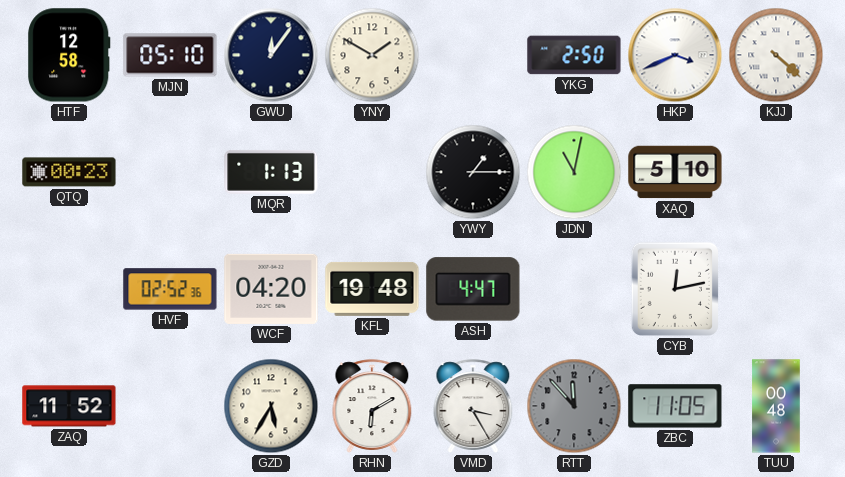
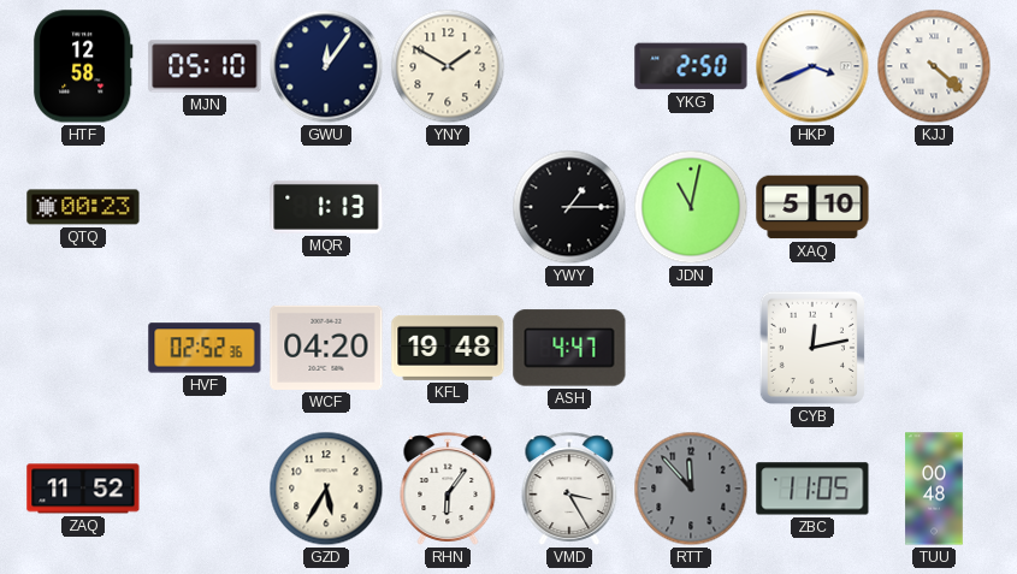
RHN: 6:10 -> 6:06
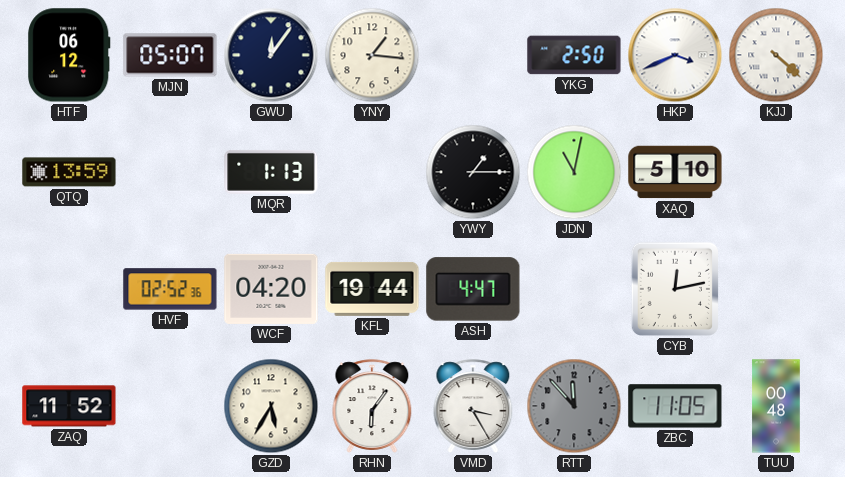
HTF: 12:58 -> 06:12
MJN: 05:10 -> 05:07
YNY: 1:50 -> 1:16
QTQ: 00:23 -> 13:59
KFL: 19:48 -> 19:44
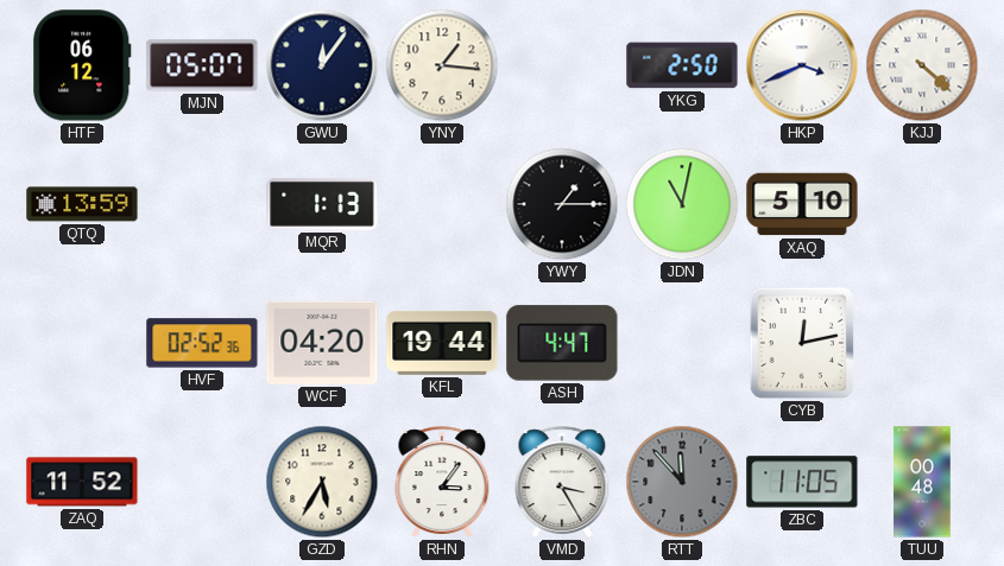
RHN: 6:06 -> 3:06
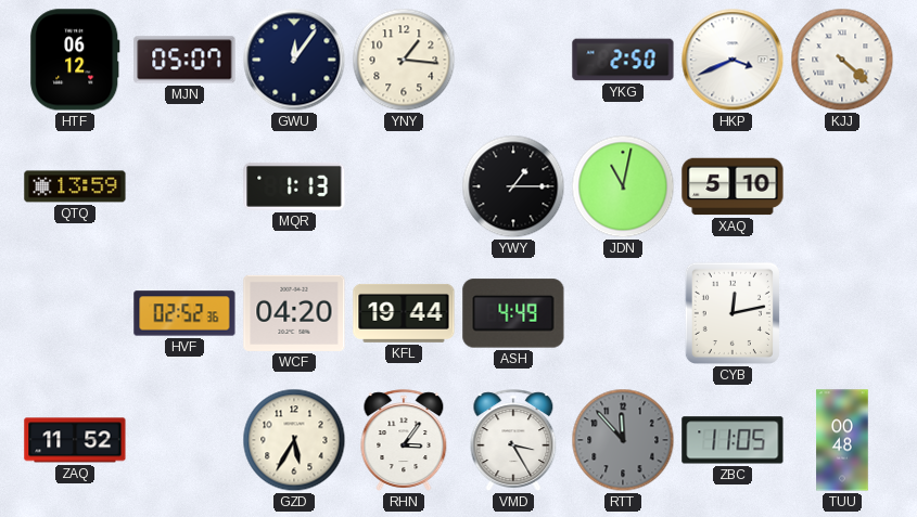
ASH: 4:47 -> 4:49
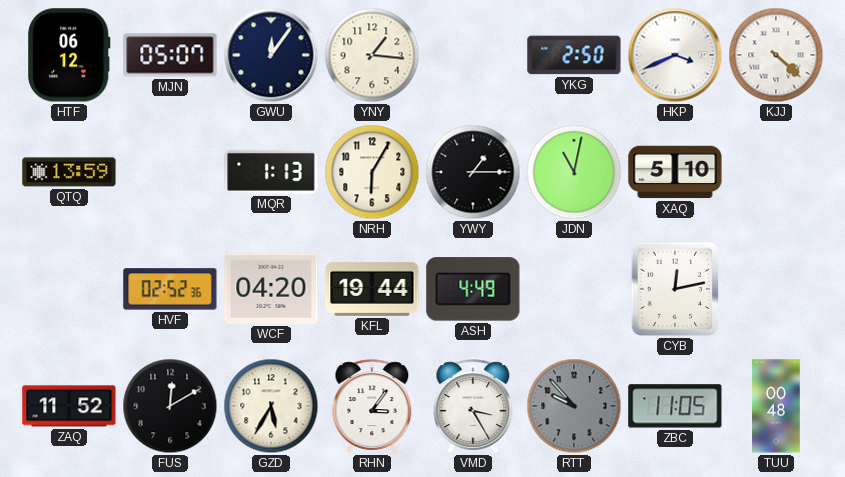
NRH: none -> 6:05
FUS: none -> 12:10
RTT: 11:53 -> 9:53
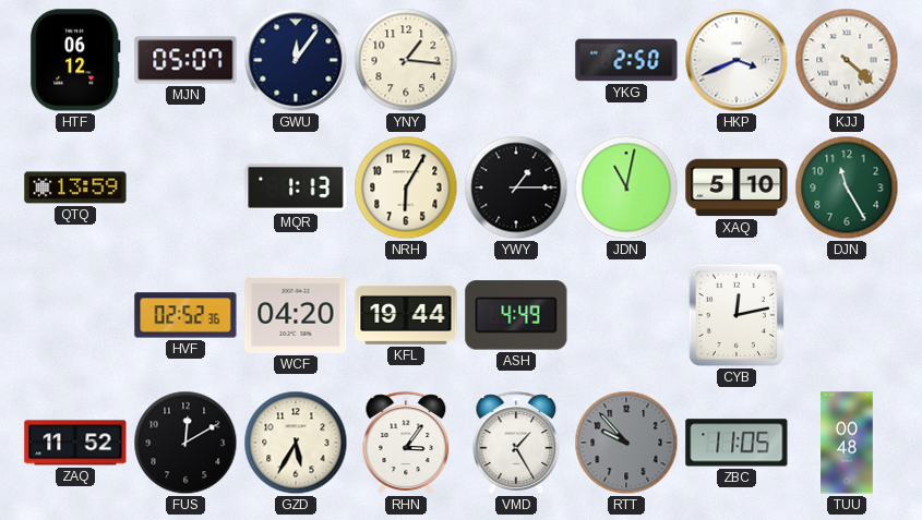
DJN: none -> 11:25
VMD: 3:25 -> 1:25
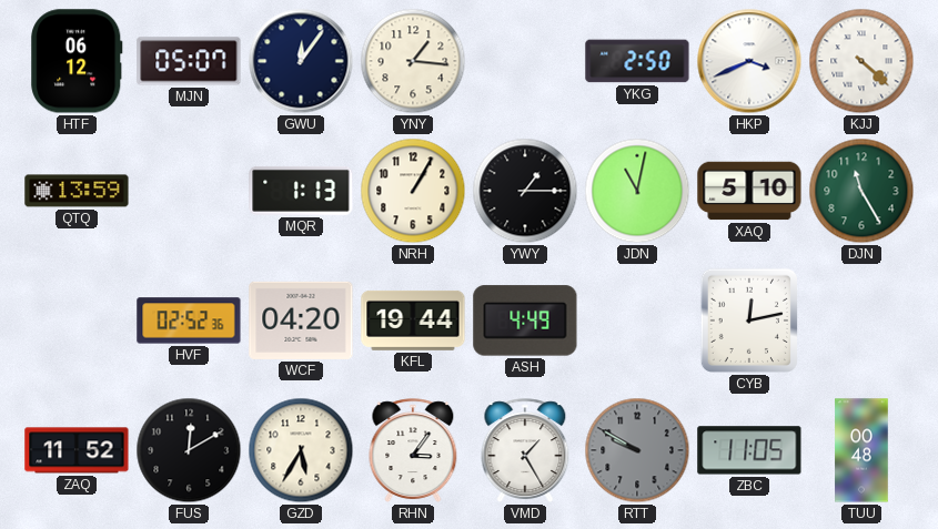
NRH: 6:05 -> 1:05
RTT: 9:53 -> 9:50
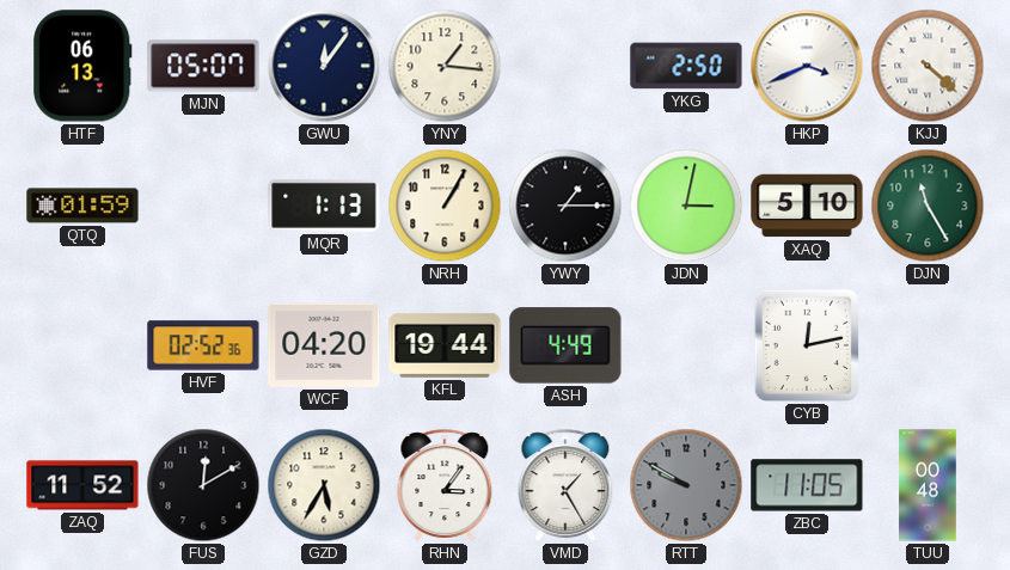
HTF: 06:12 -> 06:13
QTQ: 13:59 -> 01:59
JDN: 11:02 -> 3:02
